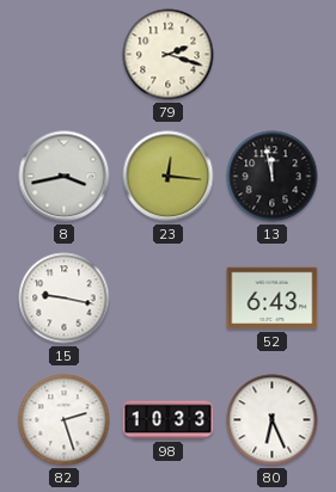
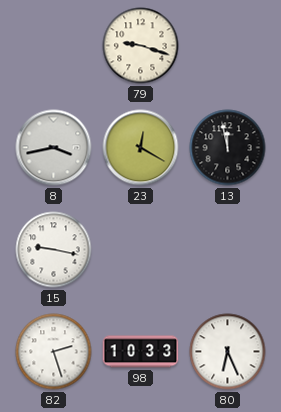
79: 2:18 -> 9:18
23: 12:16 -> 12:20
52: 6:43 -> none
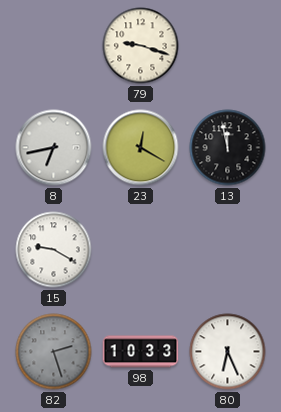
8: 3:43 -> 6:43
15: 9:17 -> 9:20
82 dial: white -> grey
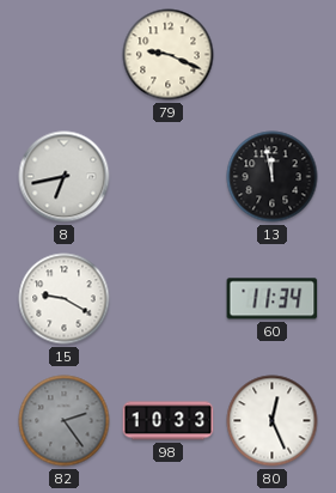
79: 9:18 -> 9:19
23: 12:20 -> none
60: none -> 11:34
82: 2:27 -> 2:24
80: 6:26 -> 12:26
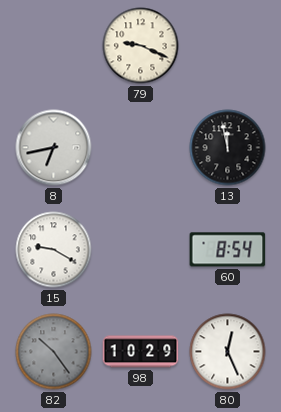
60: 11:34 -> 8:54
82: 2:24 -> 10:24
98: 10:33 -> 10:29
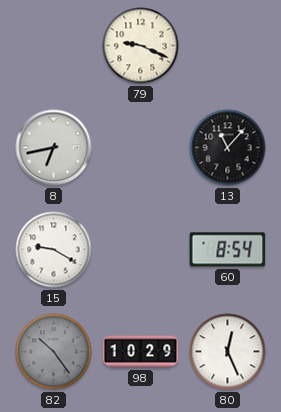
13: 11:58 -> 11:07
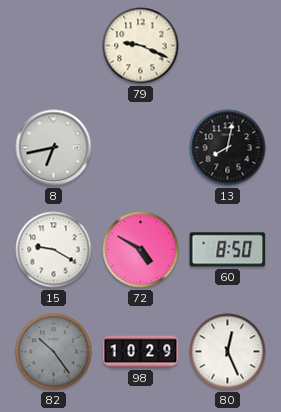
13: 11:07 -> 8:02
72: none -> 4:50
60: 8:54 -> 8:50
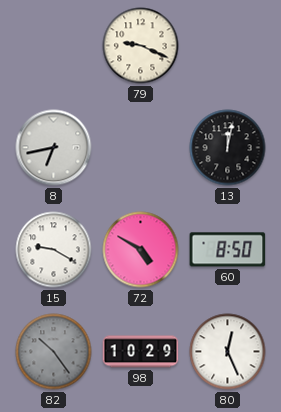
13: 8:02 -> 12:02
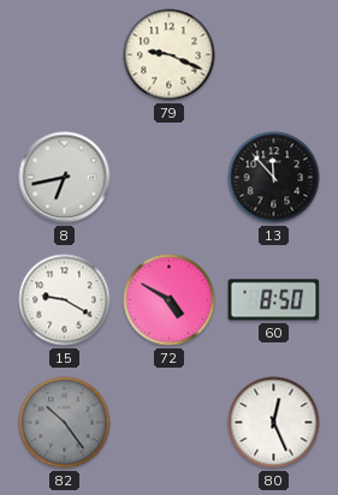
13: 12:02 -> 11:53
98: 10:29 -> none
